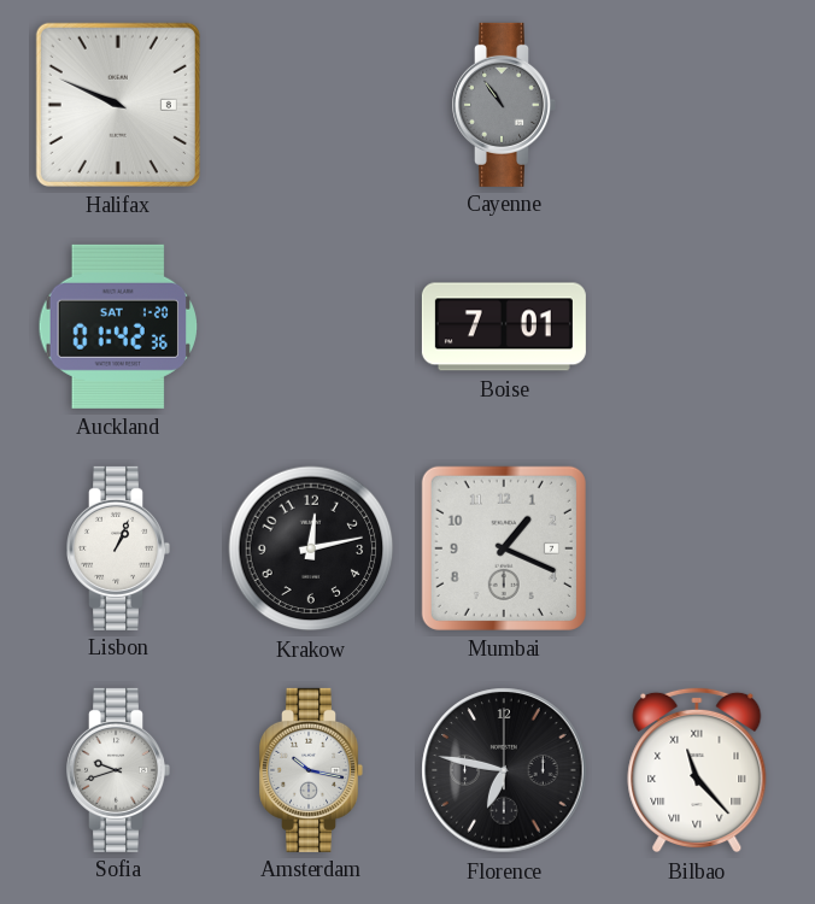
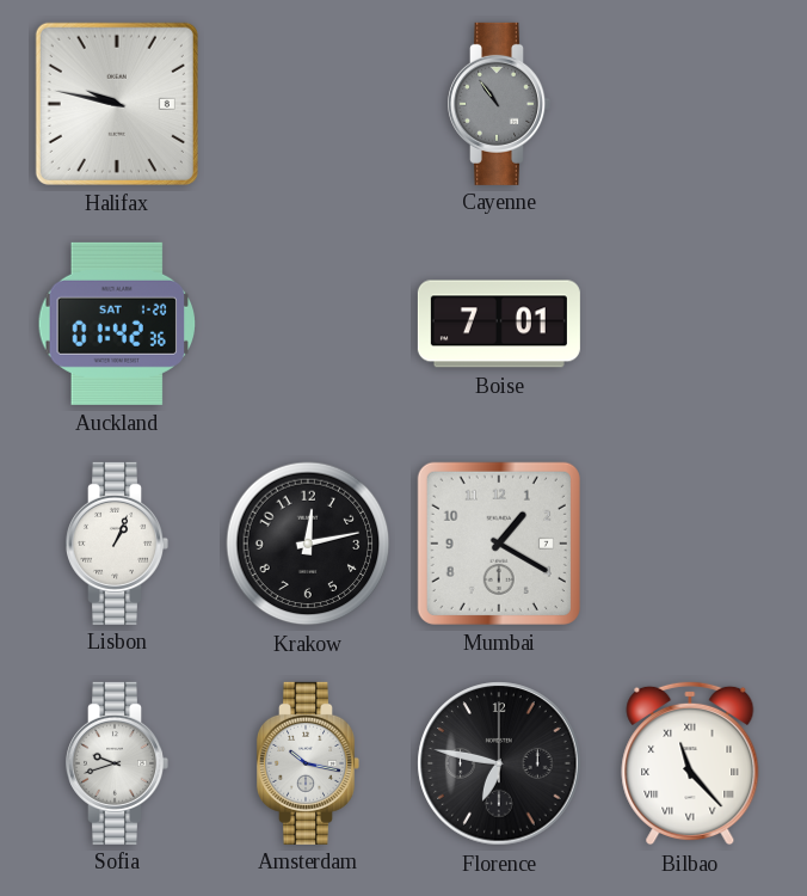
Halifax: 9:49 -> 9:47
Mumbai: 1:19 -> 1:20
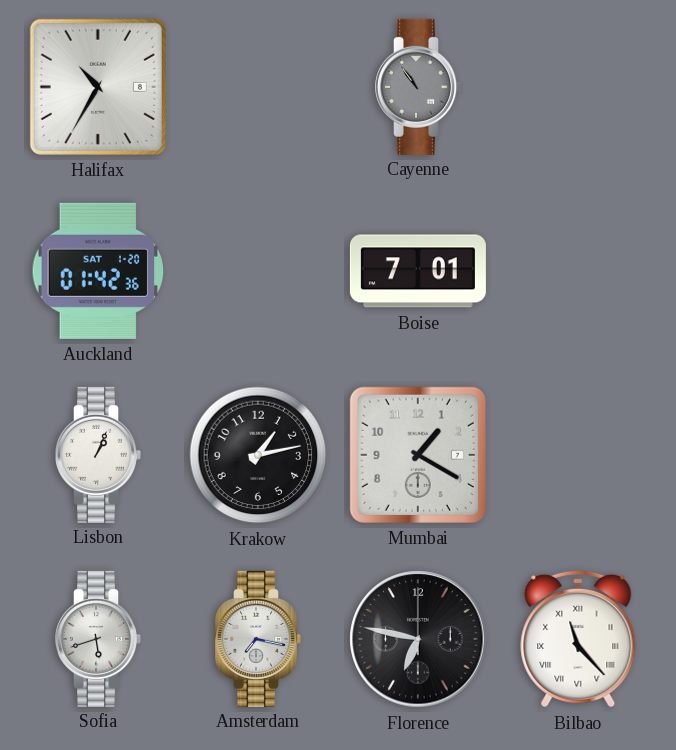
Halifax: 9:47 -> 10:35
Krakow: 12:13 -> 1:13
Sofia: 9:42 -> 5:42
Amsterdam: 10:17 -> 7:17
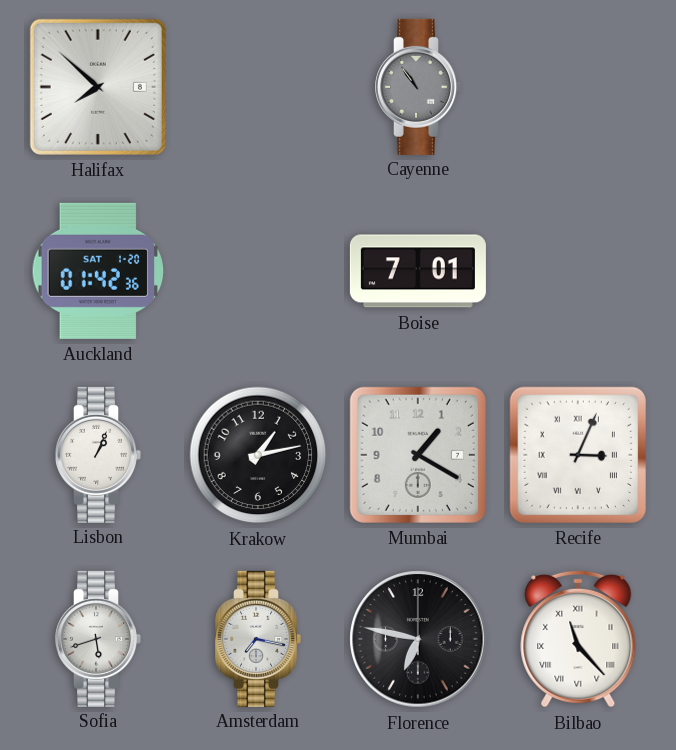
Halifax: 10:35 -> 7:52
Recife: none -> 3:04
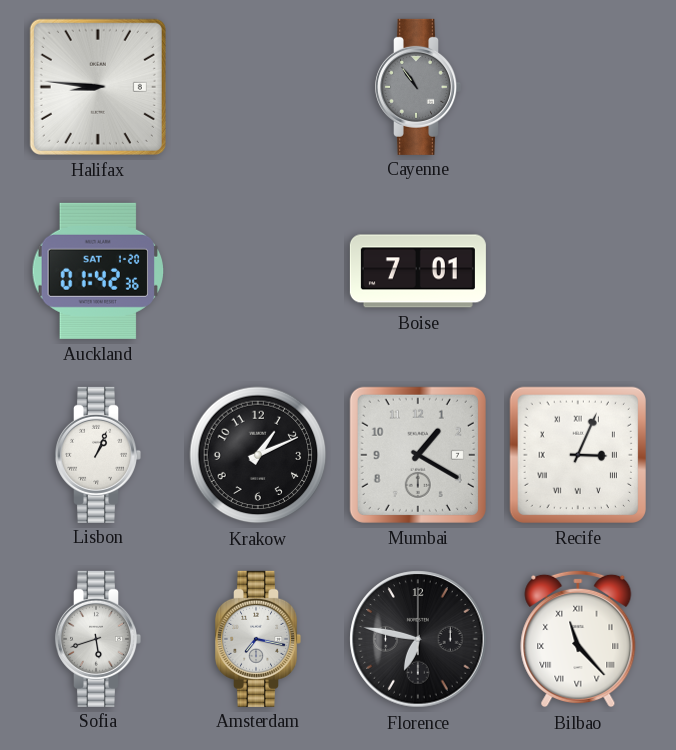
Halifax: 7:52 -> 8:46
Krakow: 1:13 -> 1:11
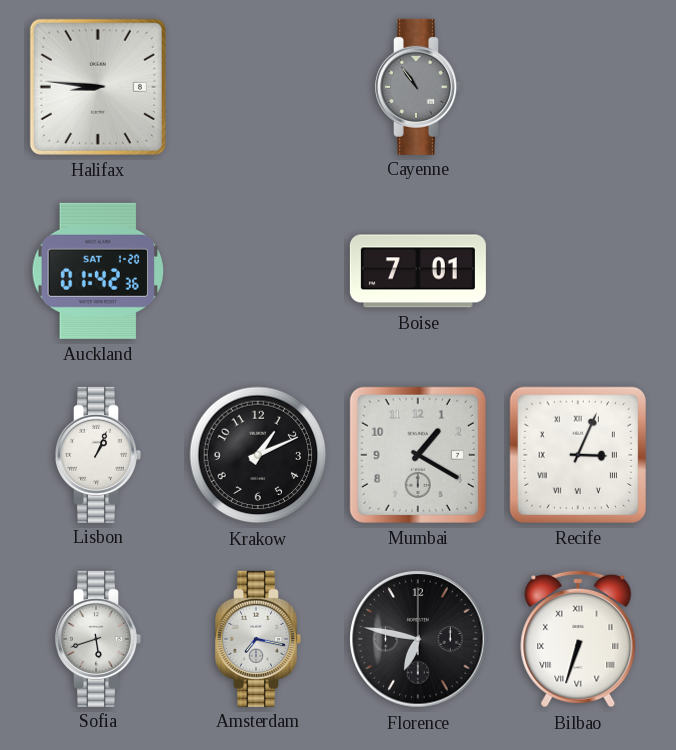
Bilbao: 11:23 -> 6:33
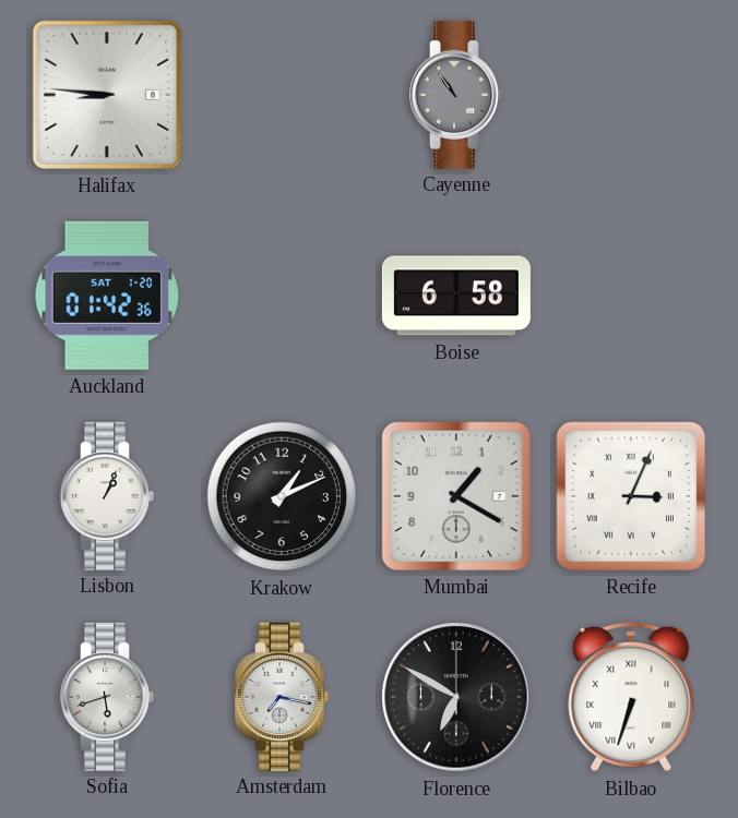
Boise: 7:01 -> 6:58
Florence: 6:47 -> 6:50
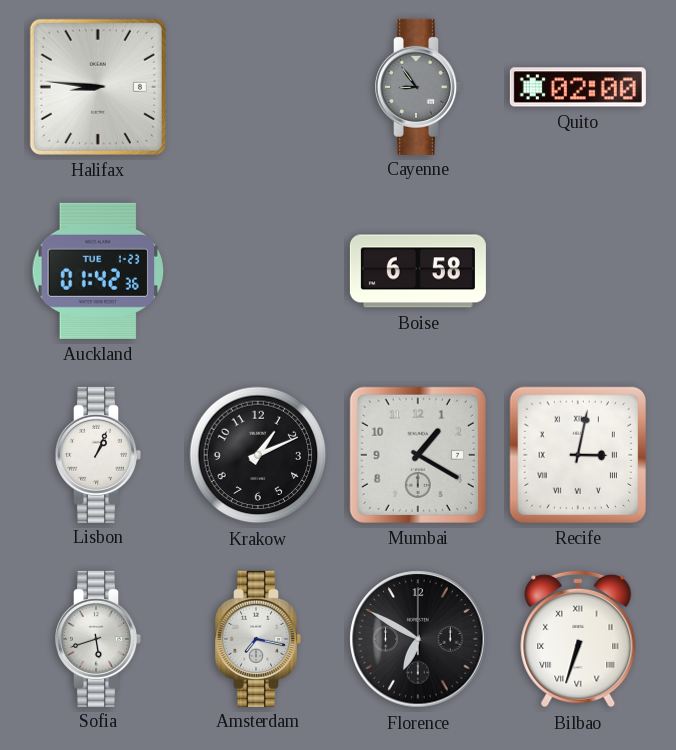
Cayenne: 10:54 -> 8:54
Quito: none -> 02:00
Auckland date: SAT 1-20 -> TUE 1-23
Recife: 3:04 -> 3:02
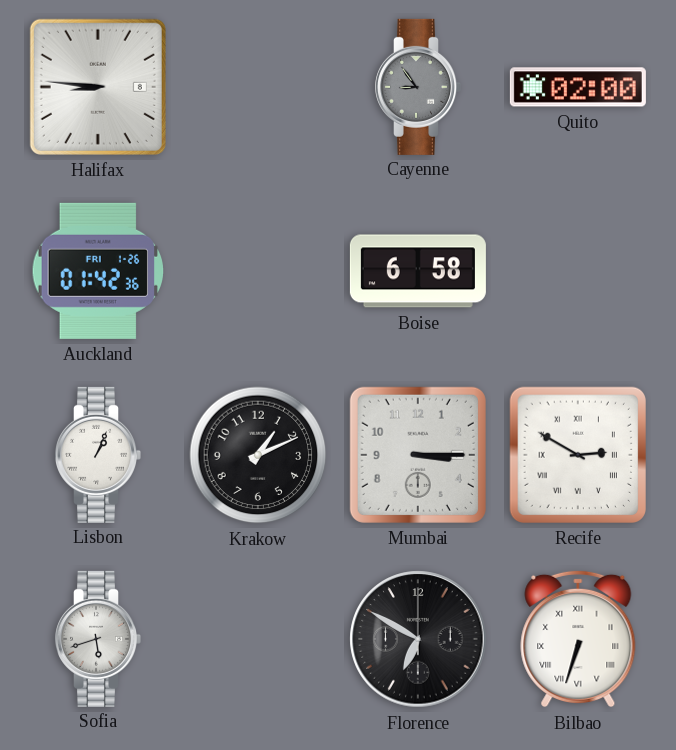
Auckland date: TUE 1-23 -> FRI 1-26
Mumbai: 1:20 -> 3:15
Recife: 3:02 -> 2:50
Amsterdam: 7:17 -> none
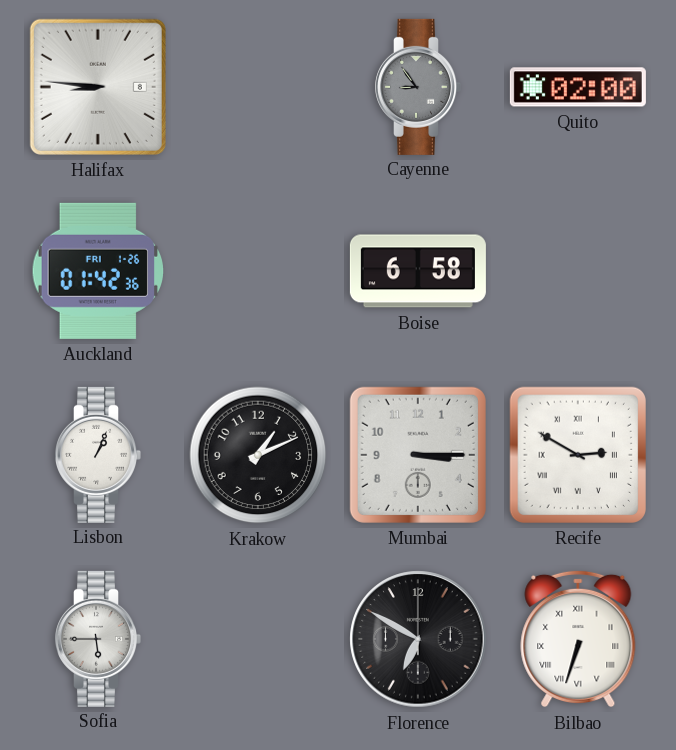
Sofia: 5:42 -> 5:45
